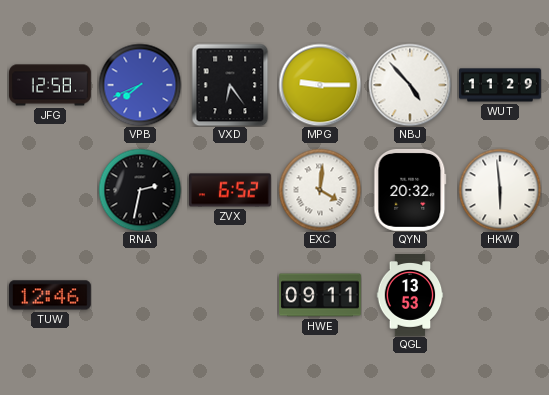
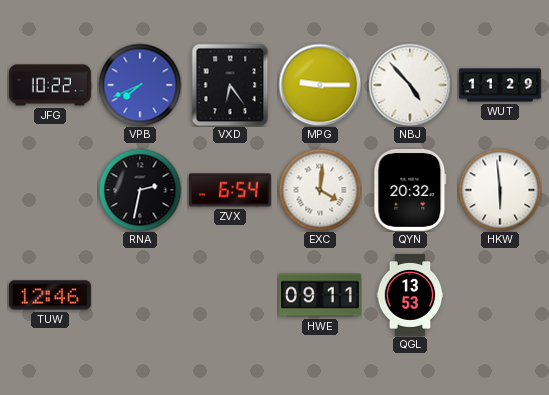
JFG: 12:58 -> 10:22
ZVX: 6:52 -> 6:54
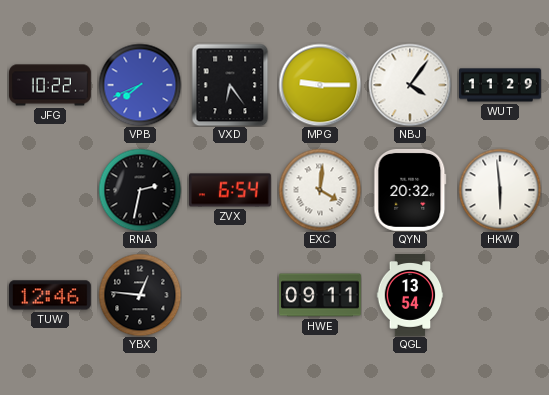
NBJ: 4:53 -> 4:06
YBX: none -> 12:46
QGL: 13:53 -> 13:54
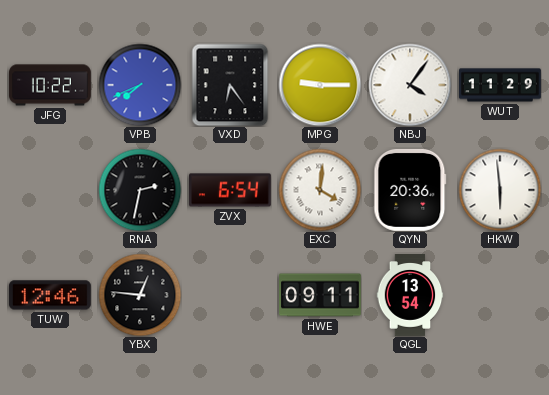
QYN: 20:32 -> 20:36
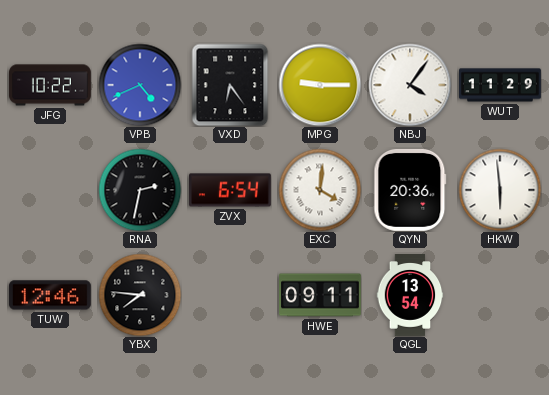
VPB: 7:41 -> 4:41
YBX: 12:46 -> 7:46
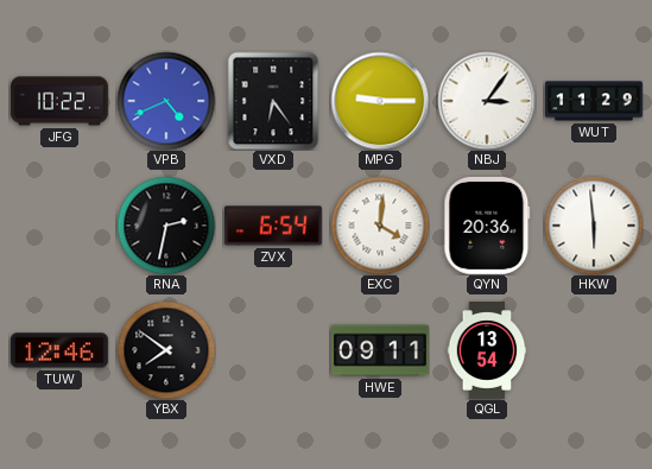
NBJ: 4:06 -> 3:06
YBX: 7:46 -> 7:51
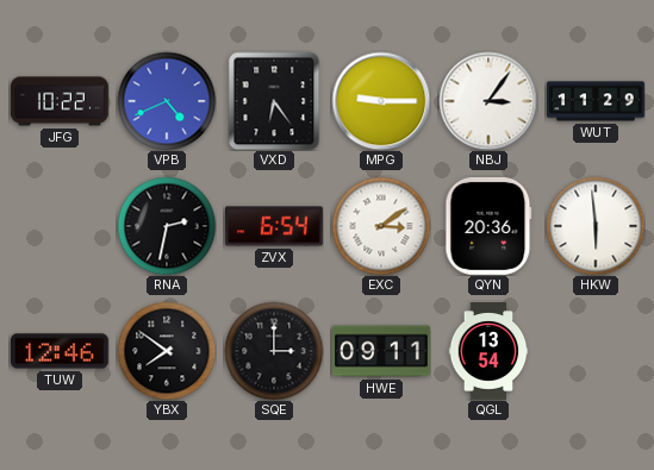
EXC: 4:01 -> 3:09
SQE: none -> 3:00
